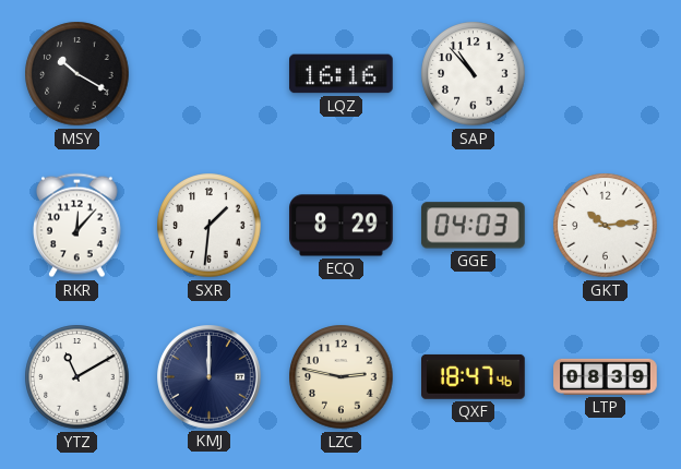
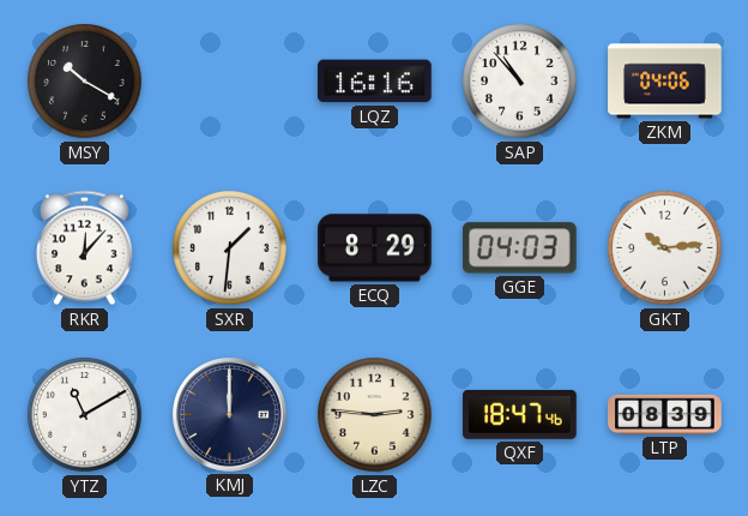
ZKM: none -> 04:06
LZC: 2:47 -> 2:46
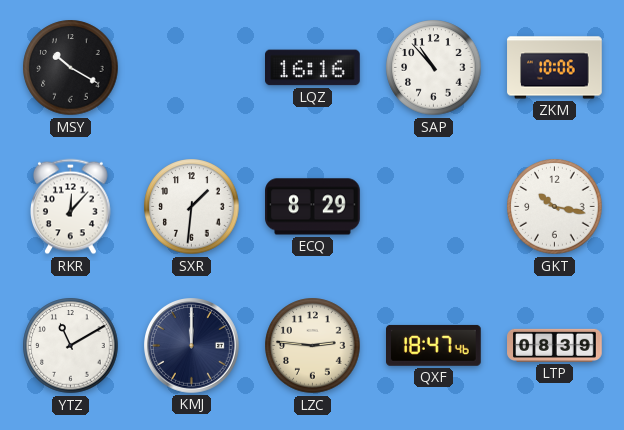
ZKM: 04:06 -> 10:06
GGE: 04:03 -> none
GKT: 10:14 -> 10:17
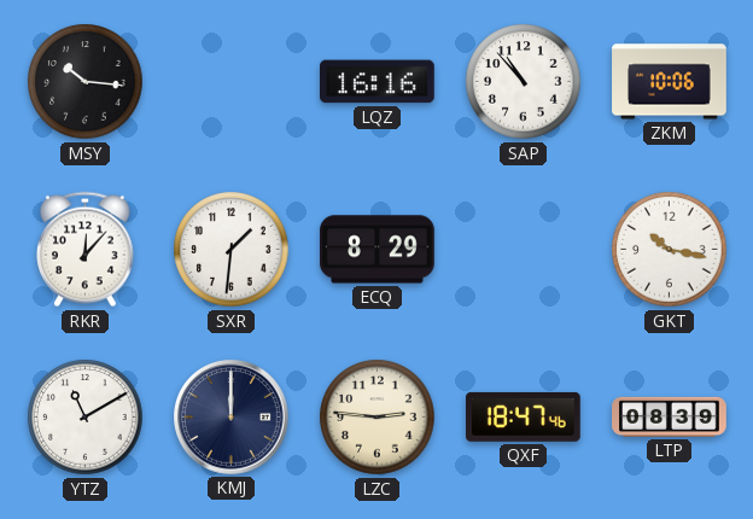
MSY: 10:20 -> 10:16
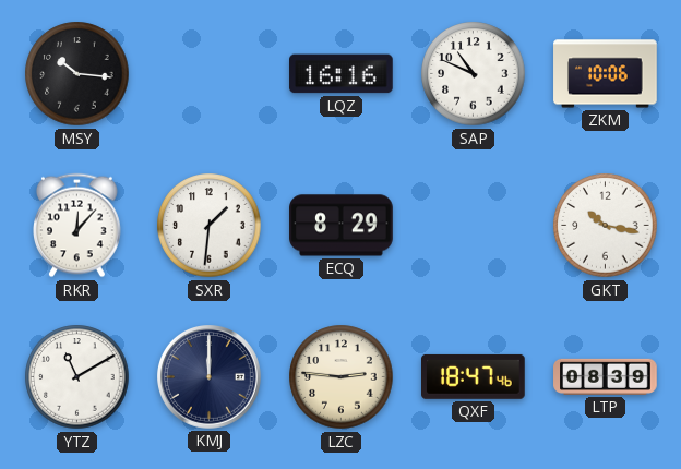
SAP: 10:53 -> 10:49
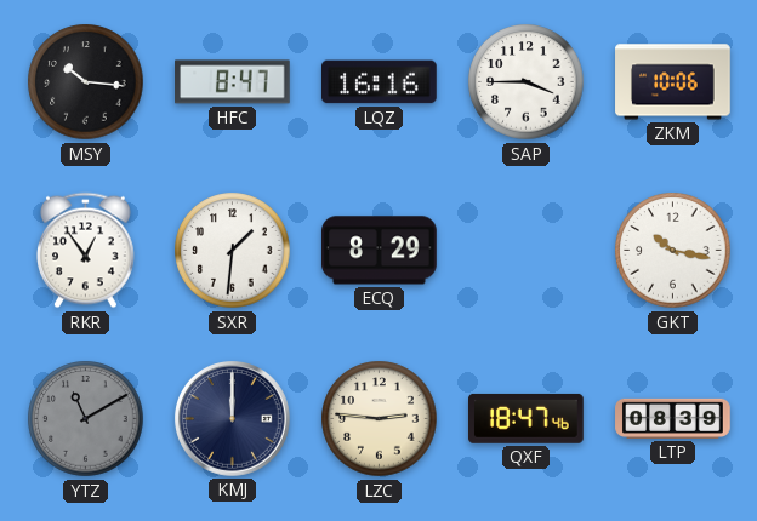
HFC: none -> 8:47
SAP: 10:49 -> 3:45
RKR: 12:07 -> 12:54
YTZ dial: white -> grey
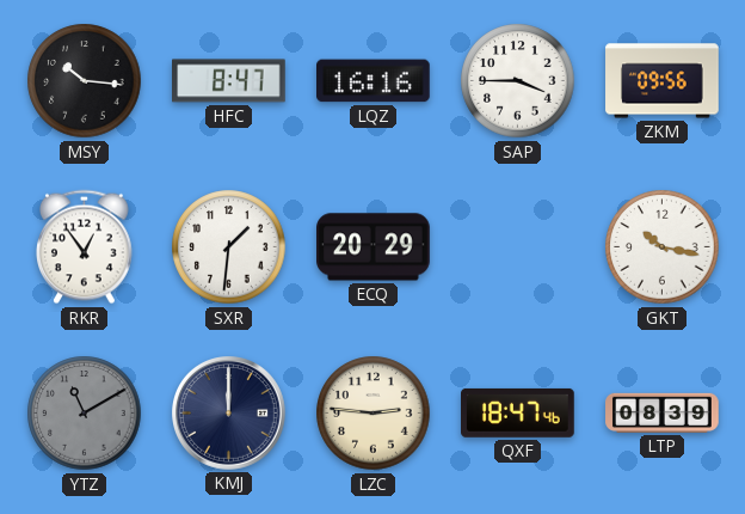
ZKM: 10:06 -> 09:56
ECQ: 8:29 -> 20:29
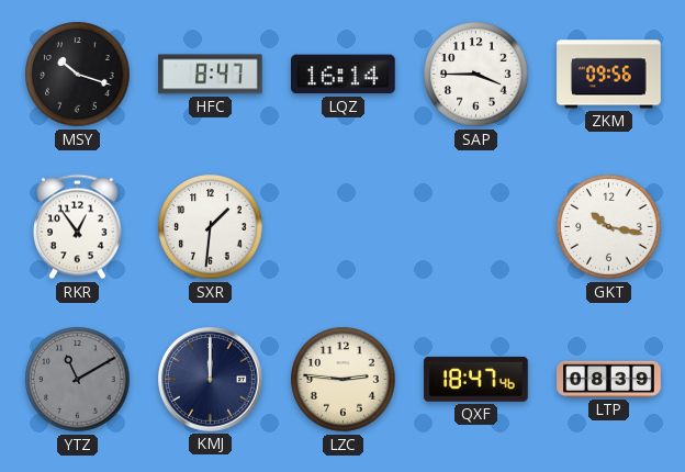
MSY: 10:16 -> 10:18
LQZ: 16:16 -> 16:14
ECQ: 20:29 -> none
